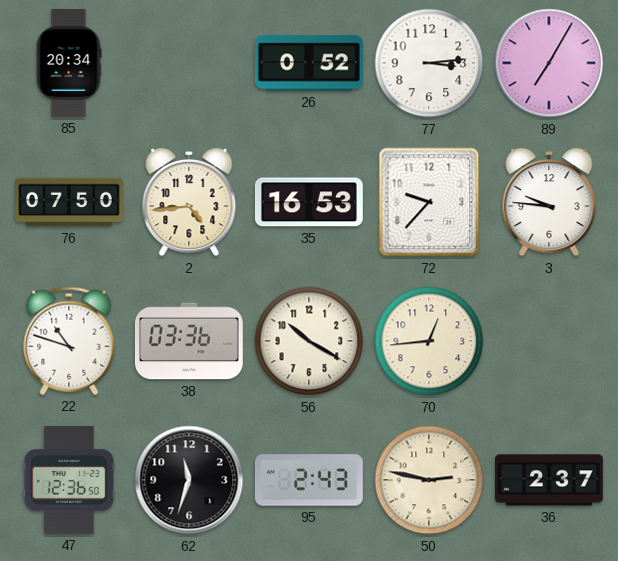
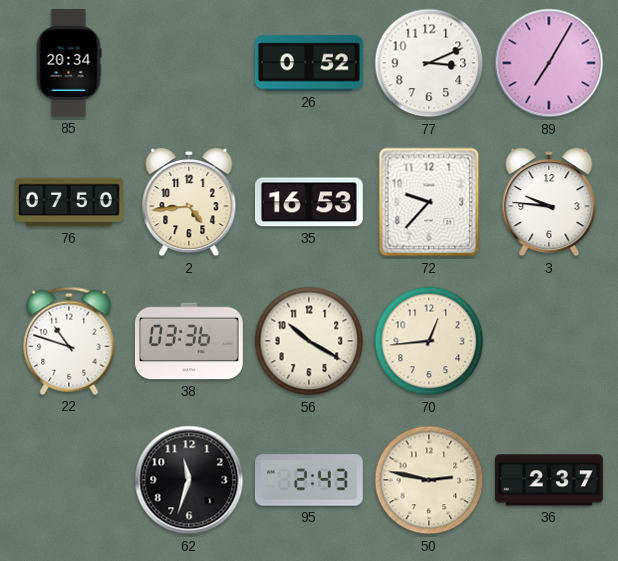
77: 3:14 -> 3:11
47: 12:36 -> none
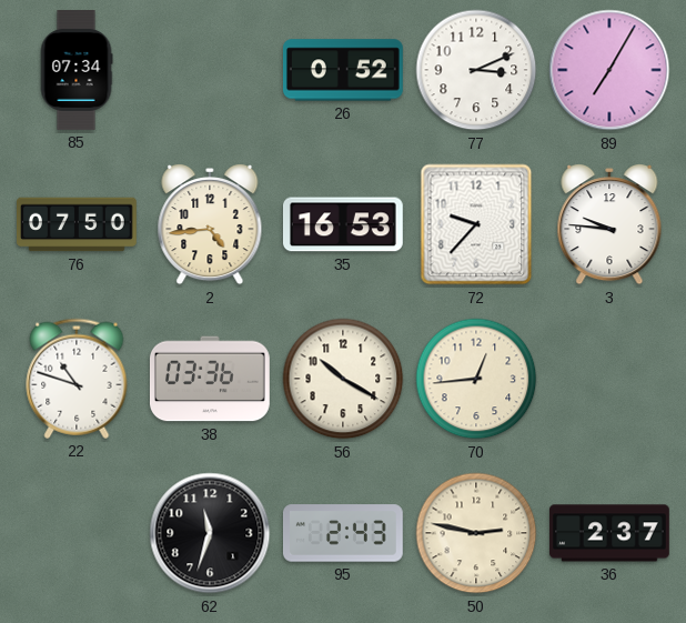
85: 20:34 -> 07:34
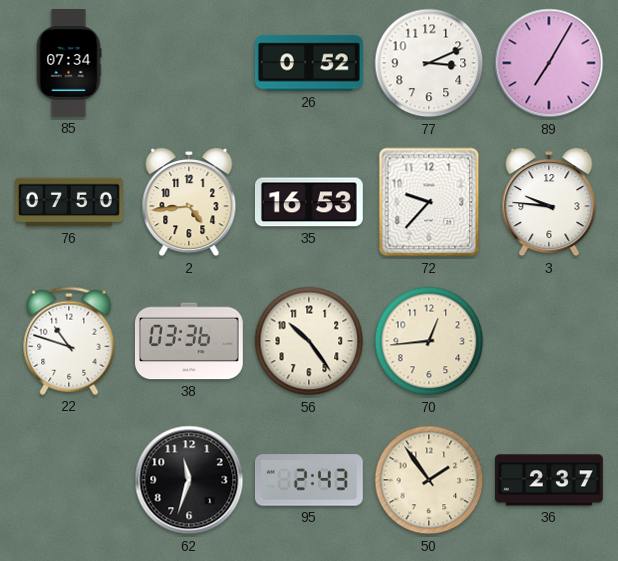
56: 10:20 -> 10:24
50: 2:47 -> 1:54
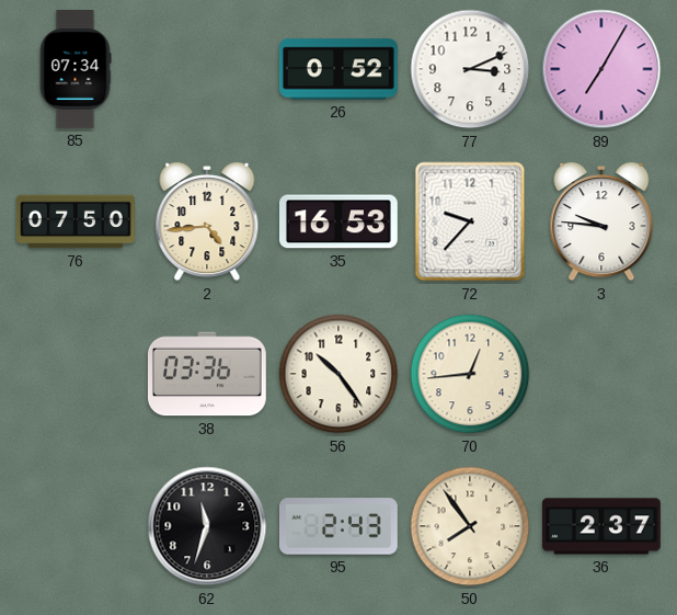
22: 10:48 -> none
50: 1:54 -> 7:54
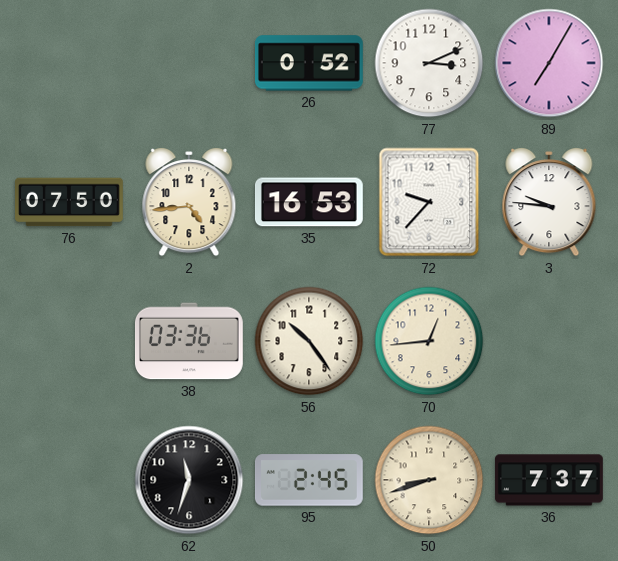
85: 07:34 -> none
95: 2:43 -> 2:45
50: 7:54 -> 8:42
36: 2:37 -> 7:37
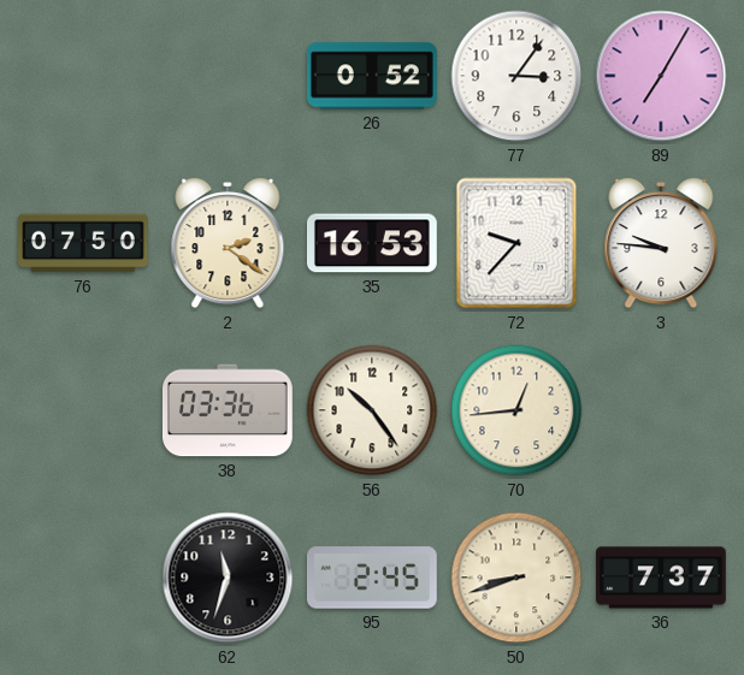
77: 3:11 -> 3:06
2: 4:44 -> 2:21
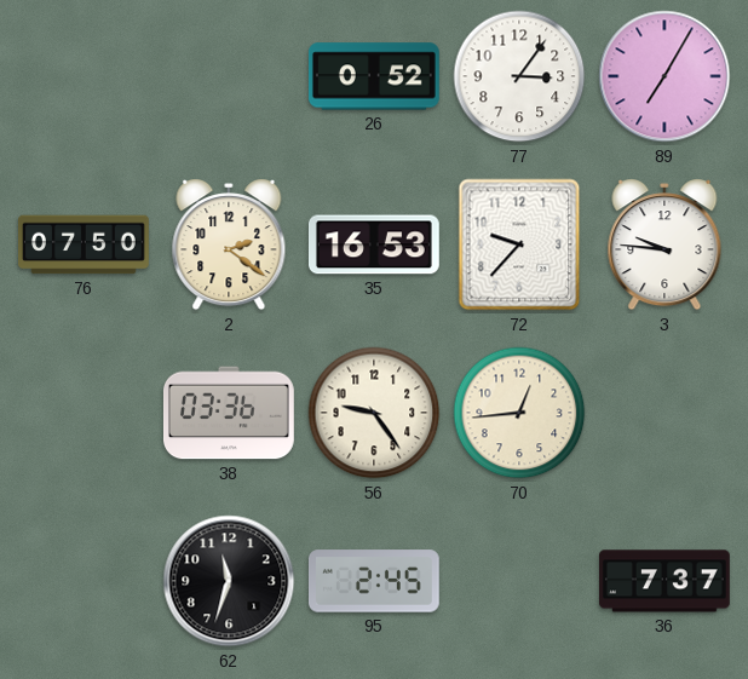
56: 10:24 -> 9:24
50: 8:42 -> none
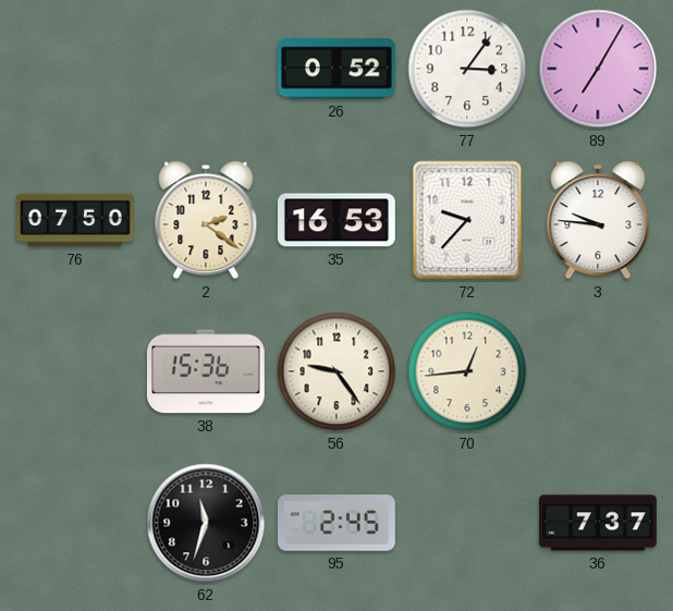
38: 03:36 -> 15:36
